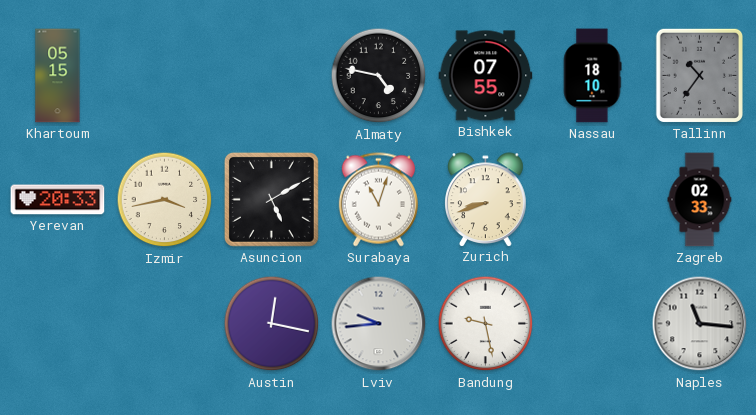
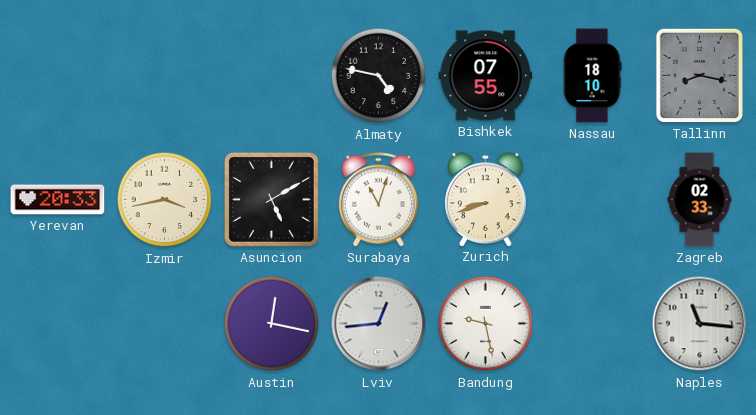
Khartoum: 05:15 -> none
Tallinn: 10:36 -> 8:17
Lviv: 9:44 -> 12:44
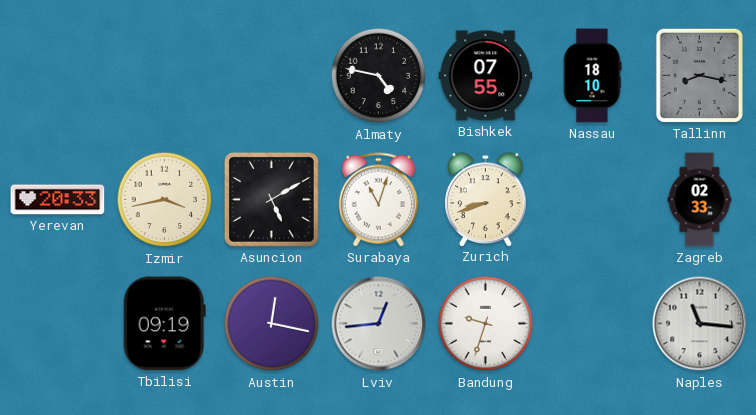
Tbilisi: none -> 09:19
Bandung: 9:28 -> 9:33
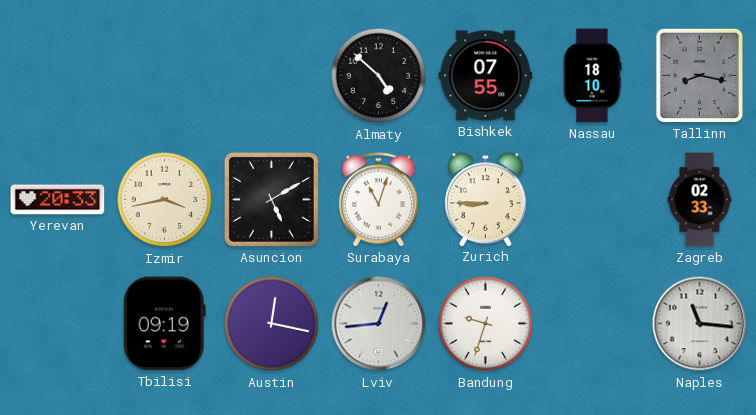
Almaty: 4:47 -> 4:52
Zurich: 8:42 -> 8:45
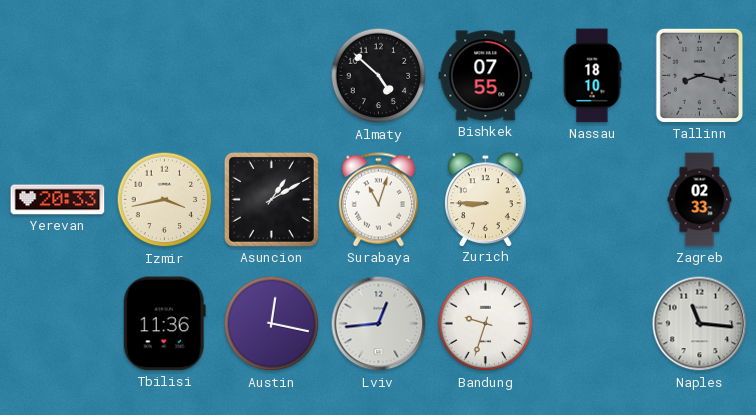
Asuncion: 5:10 -> 1:10
Tbilisi: 09:19 -> 11:36
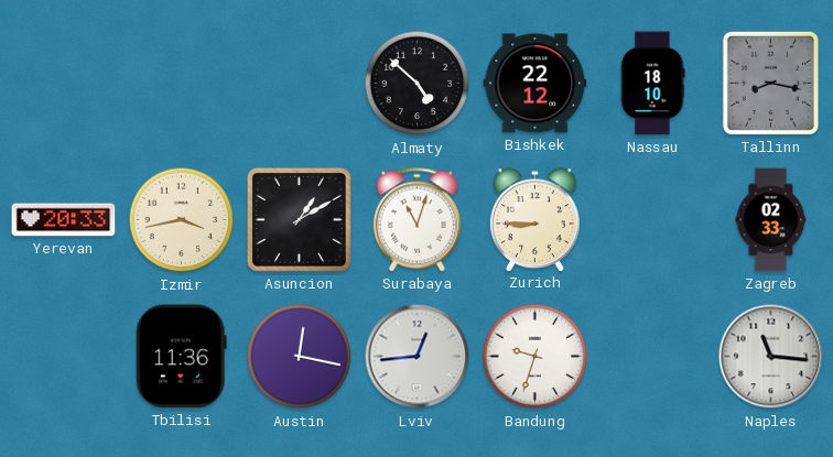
Bishkek: 07:55 -> 22:12
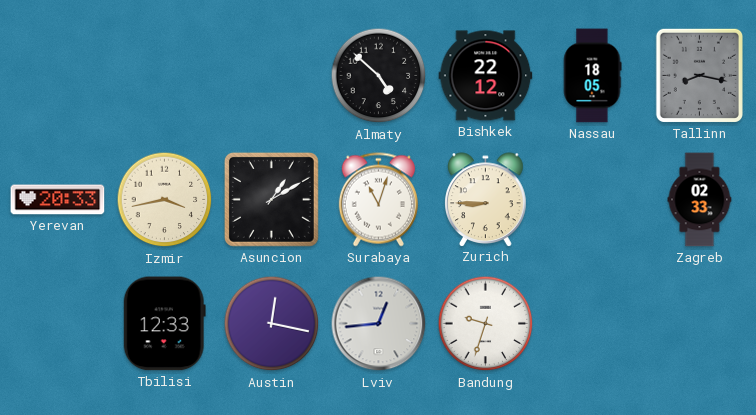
Nassau: 18:10 -> 18:05
Tbilisi: 11:36 -> 12:33
Naples: 11:16 -> none
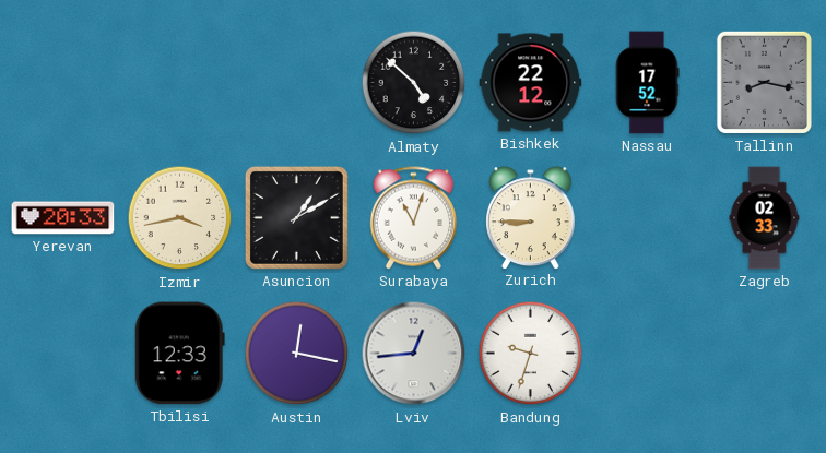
Nassau: 18:05 -> 17:52
